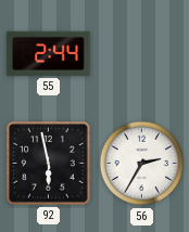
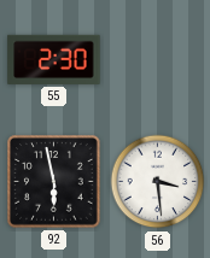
55: 2:44 -> 2:30
56: 2:35 -> 3:29
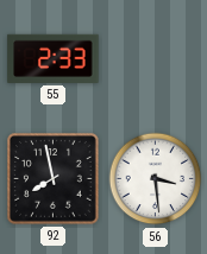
55: 2:30 -> 2:33
92: 5:58 -> 7:58
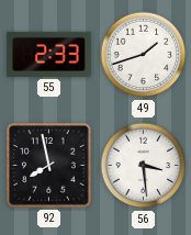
49: none -> 1:42
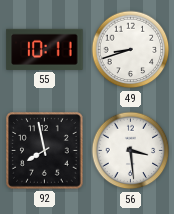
55: 2:33 -> 10:11
49: 1:42 -> 8:42
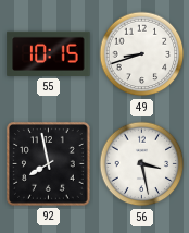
55: 10:11 -> 10:15
56: 3:29 -> 3:28
